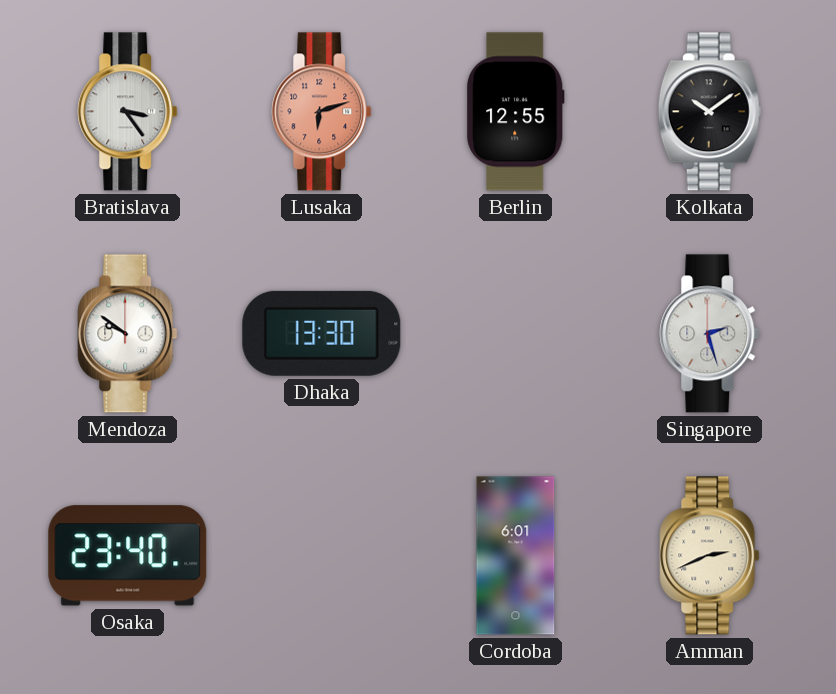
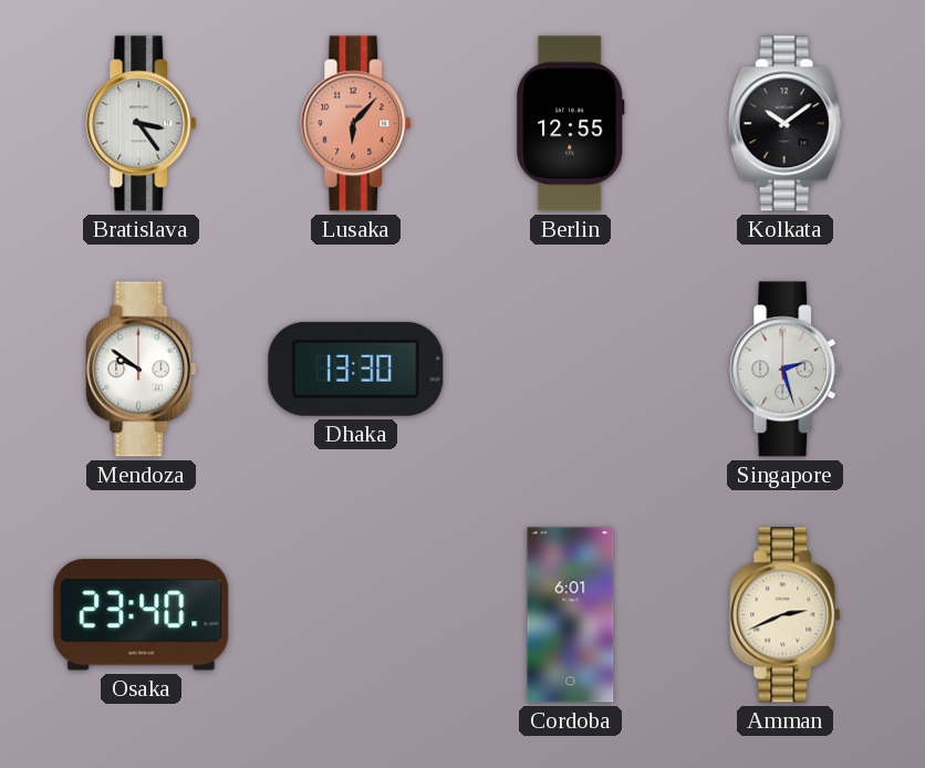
Lusaka: 6:12 -> 6:07
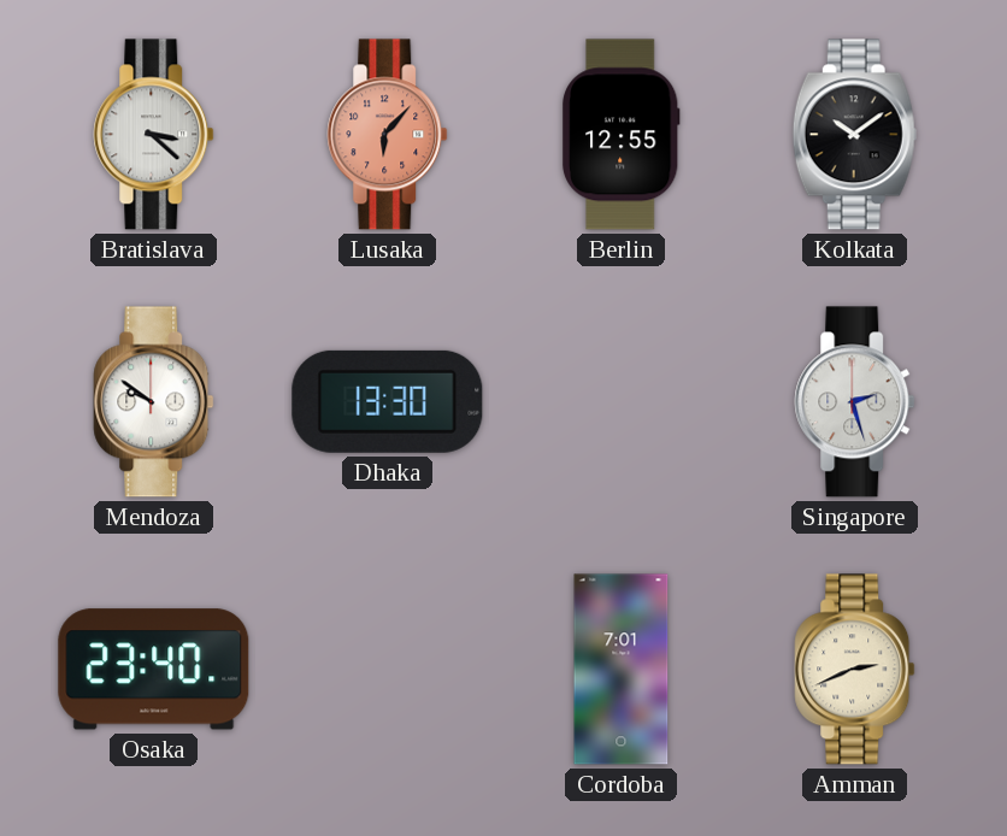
Bratislava: 3:24 -> 3:22
Cordoba: 6:01 -> 7:01
